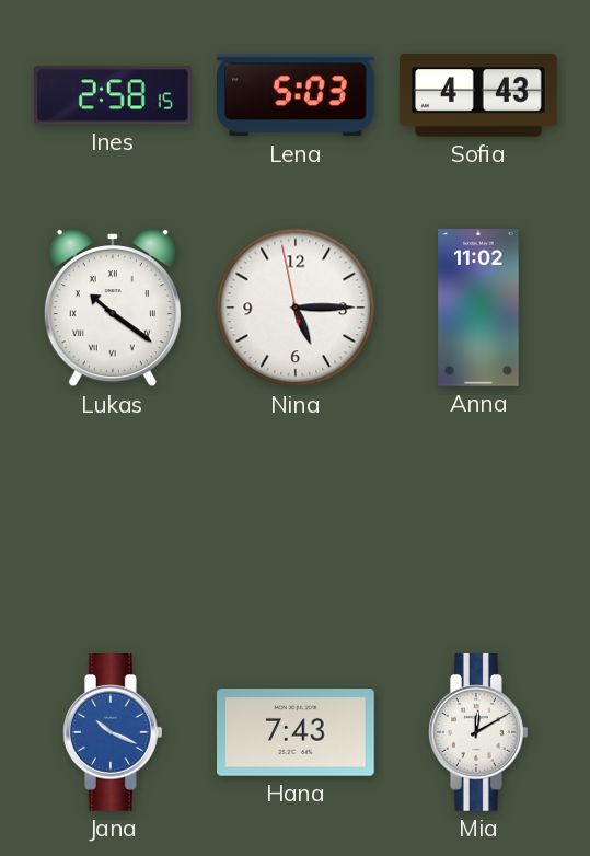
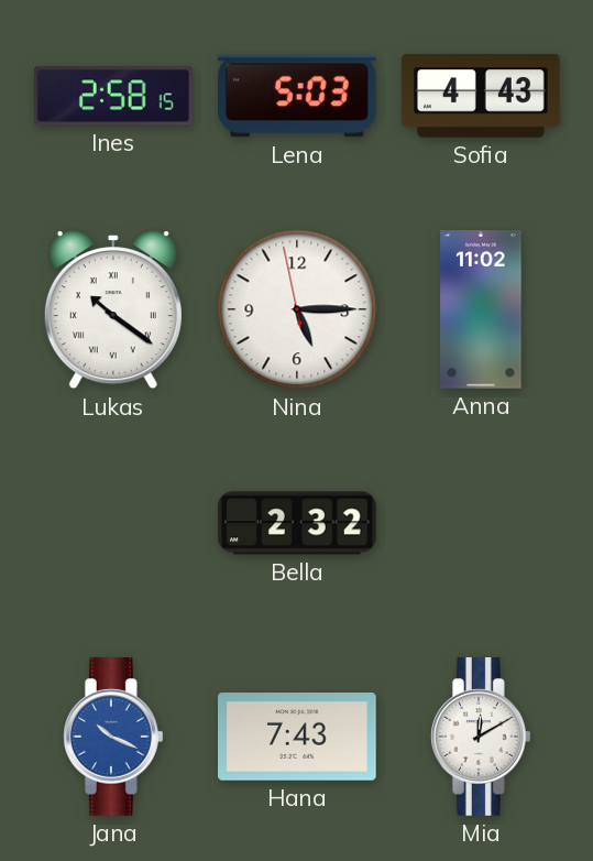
Bella: none -> 2:32
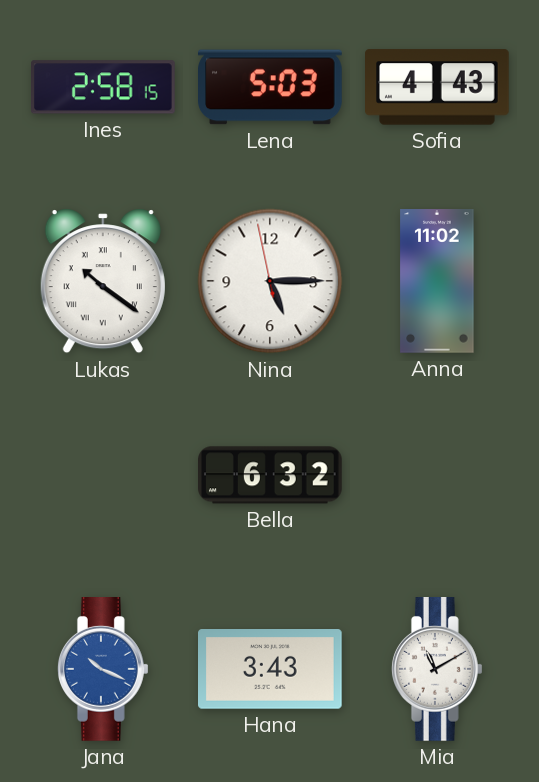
Bella: 2:32 -> 6:32
Hana: 7:43 -> 3:43
Mia: 12:10 -> 11:10
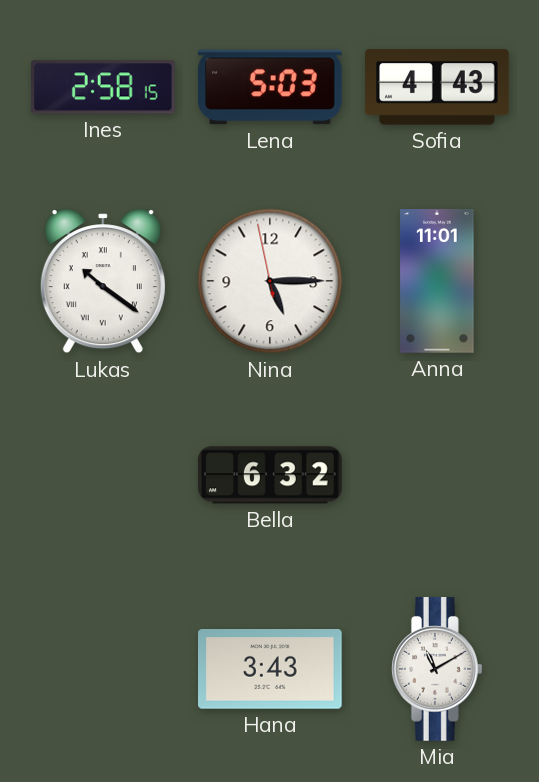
Anna: 11:02 -> 11:01
Jana: 10:19 -> none
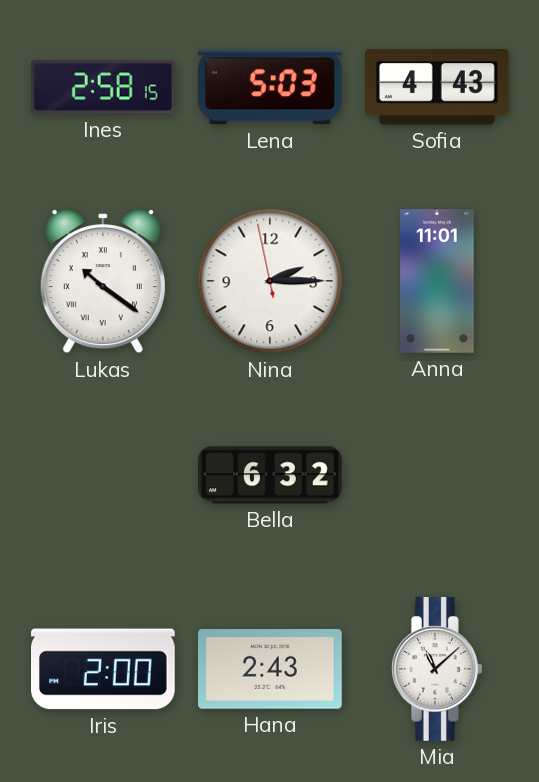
Nina: 5:14 -> 2:14
Iris: none -> 2:00
Hana: 3:43 -> 2:43
Mia: 11:10 -> 11:08
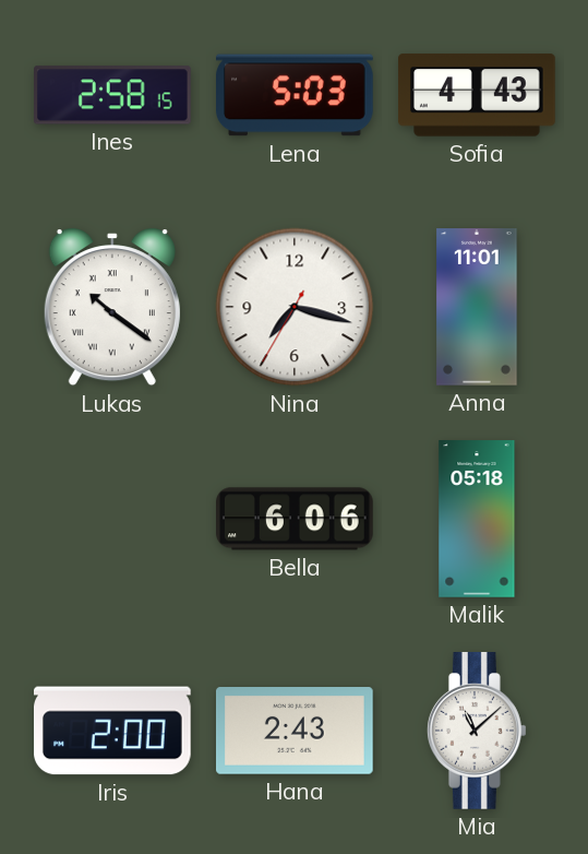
Nina: 2:14 -> 7:17
Bella: 6:32 -> 6:06
Malik: none -> 05:18
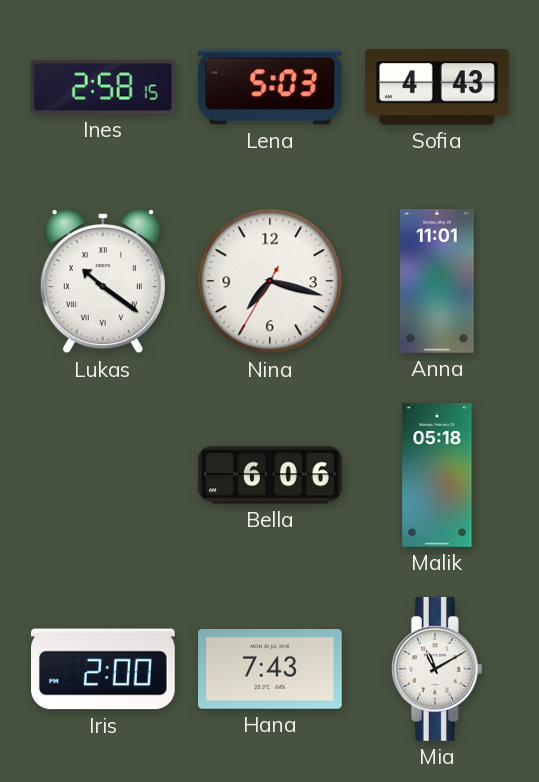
Hana: 2:43 -> 7:43
Mia: 11:08 -> 11:10
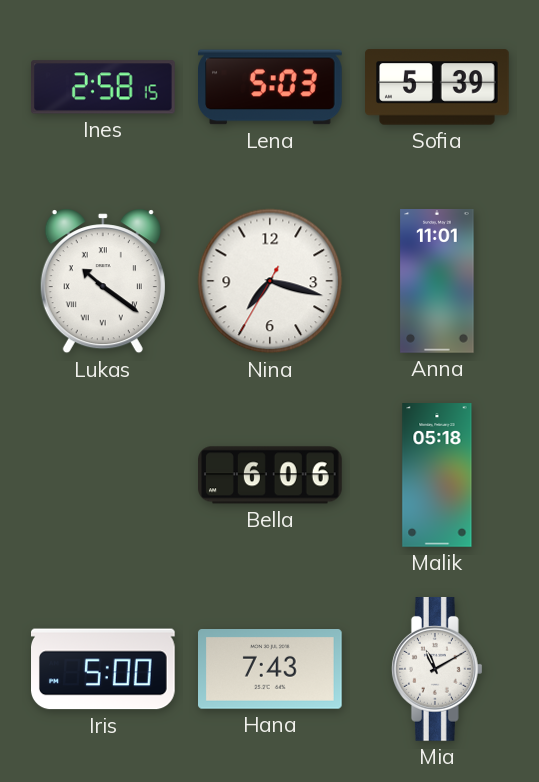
Sofia: 4:43 -> 5:39
Iris: 2:00 -> 5:00
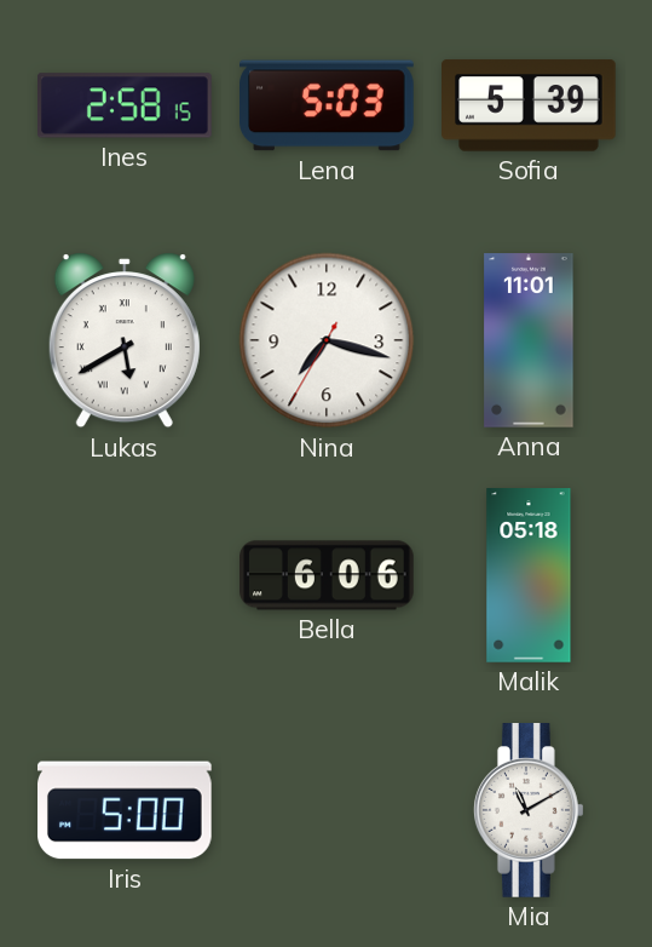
Lukas: 10:21 -> 5:40
Hana: 7:43 -> none
